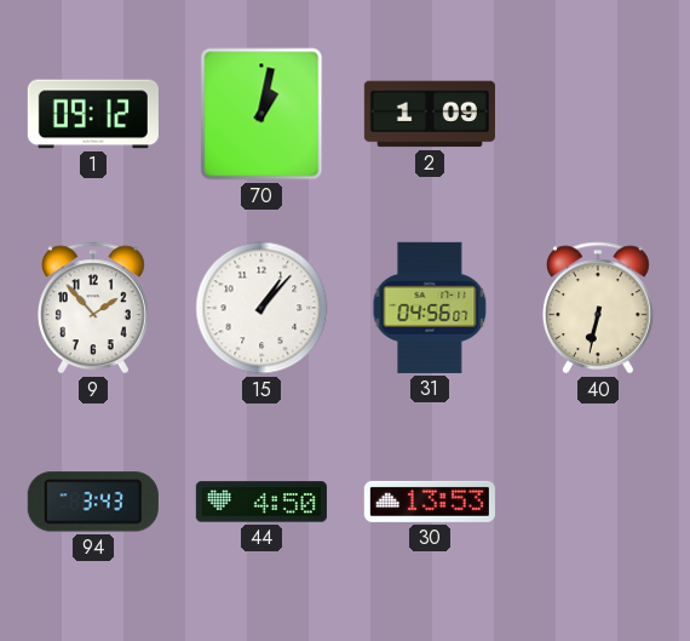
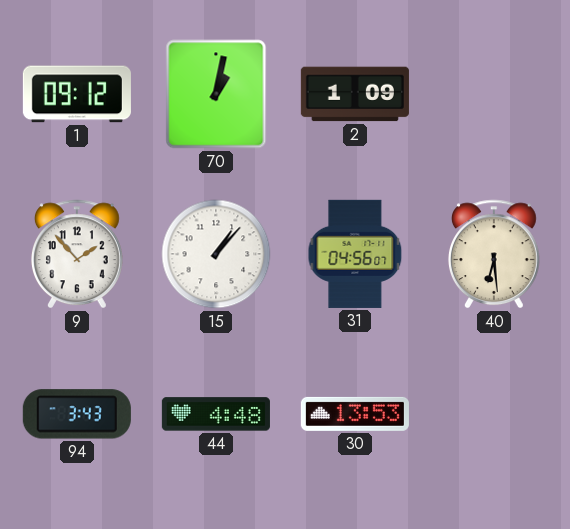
40: 6:32 -> 6:29
44: 4:50 -> 4:48
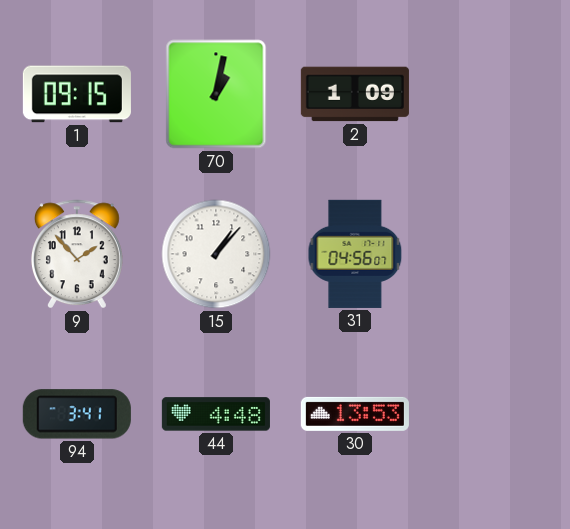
1: 09:12 -> 09:15
40: 6:29 -> none
94: 3:43 -> 3:41
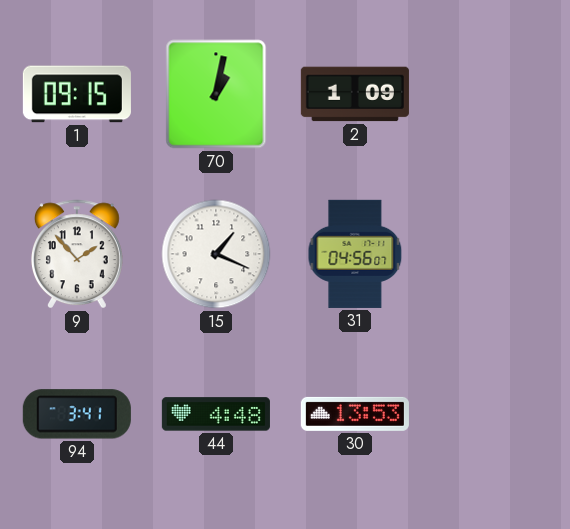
15: 1:07 -> 1:19
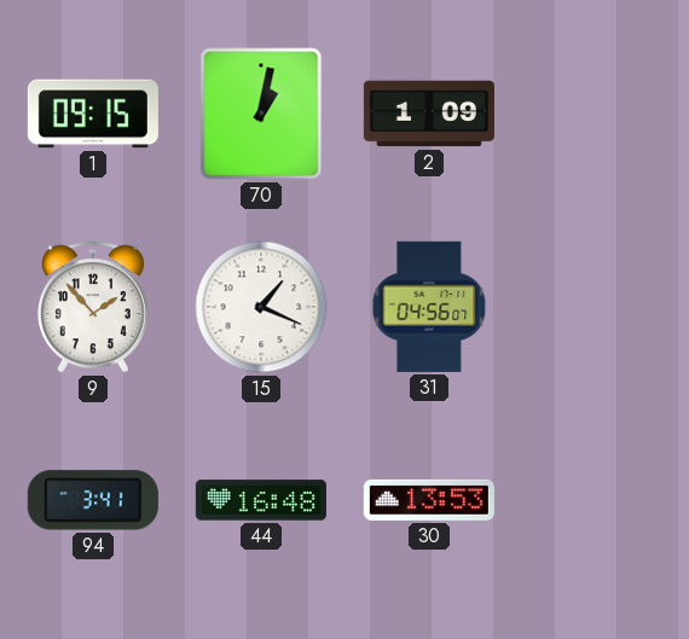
44: 4:48 -> 16:48
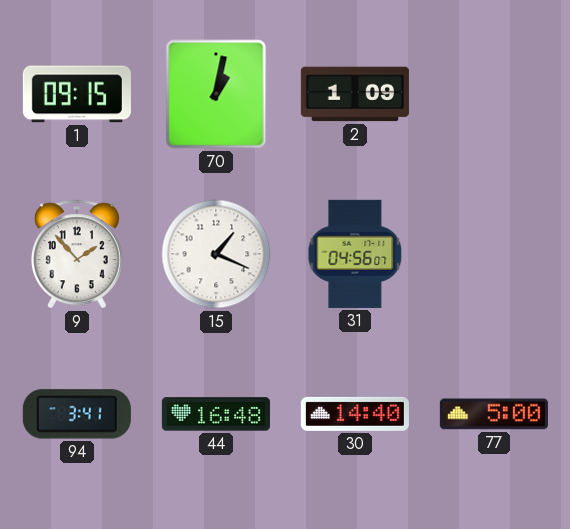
30: 13:53 -> 14:40
77: none -> 5:00
